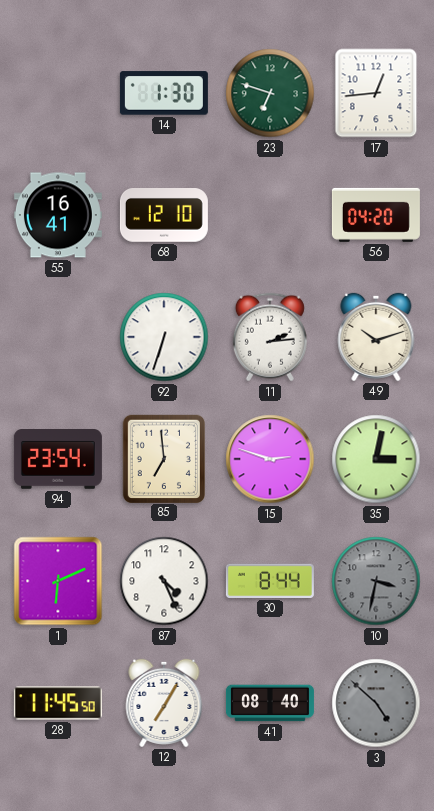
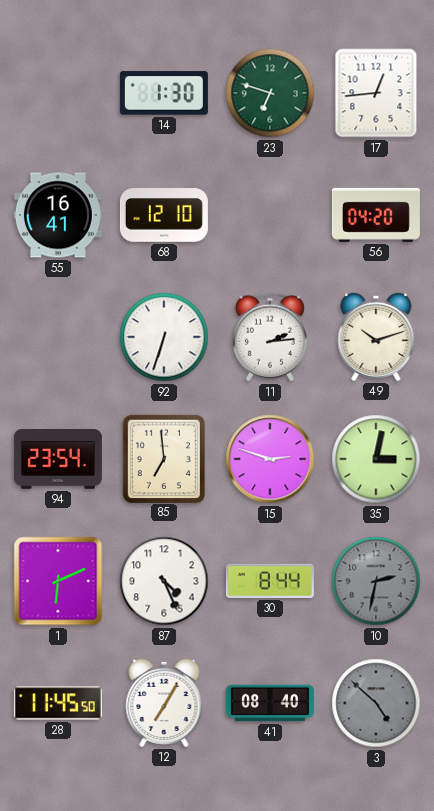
10: 3:32 -> 2:32
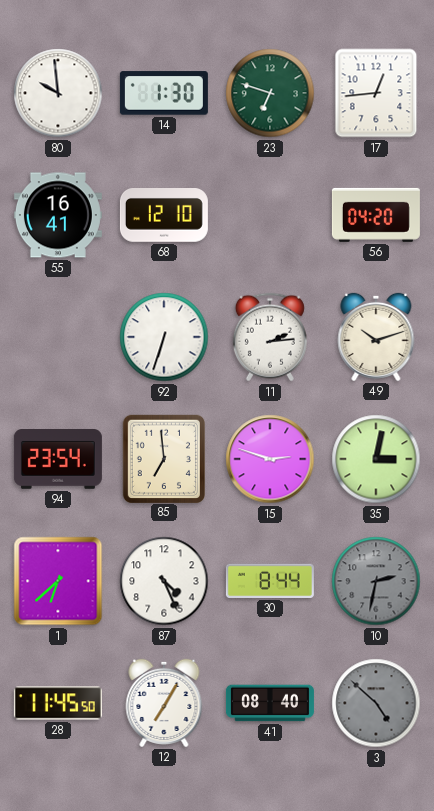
80: none -> 9:59
1: 6:11 -> 6:38
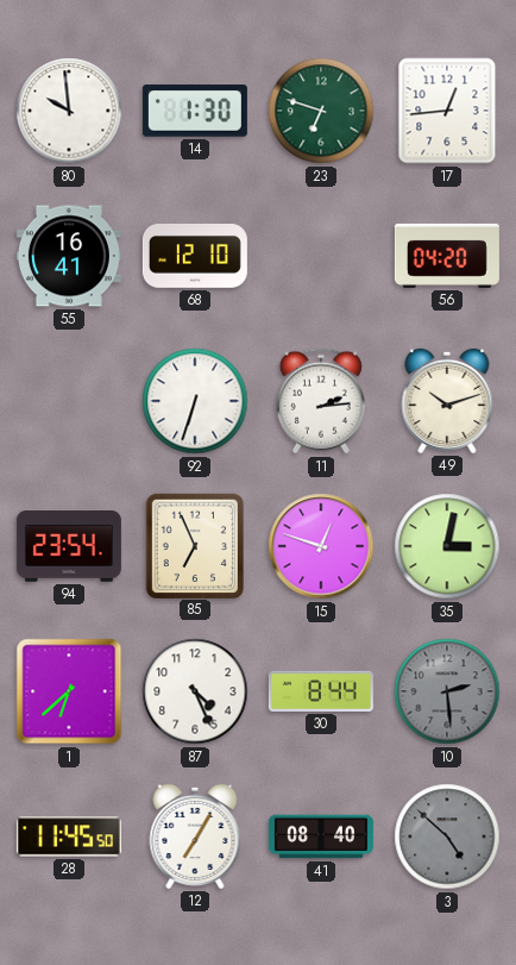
85: 6:59 -> 6:56
15: 2:48 -> 12:48
10: 2:32 -> 2:29
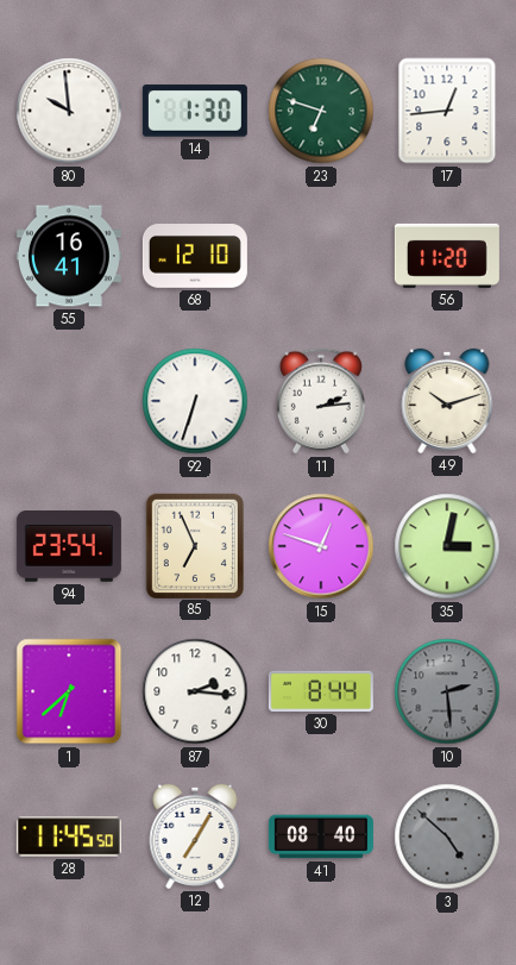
56: 04:20 -> 11:20
87: 4:26 -> 2:16
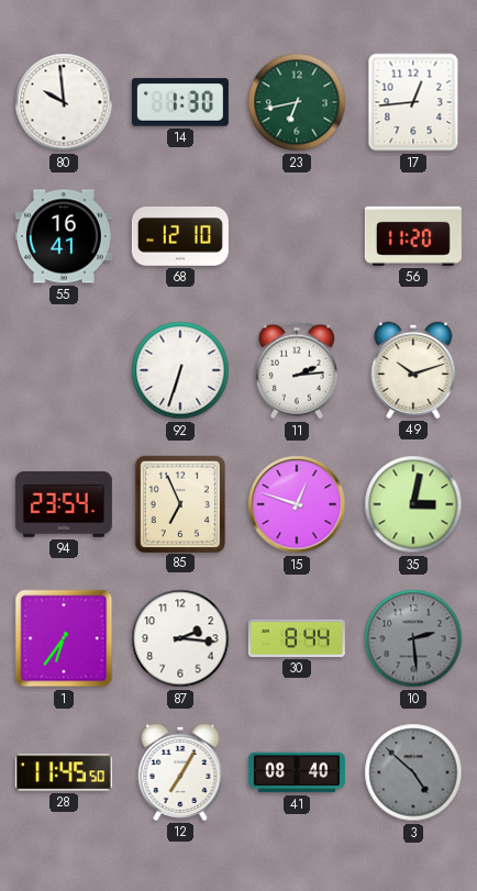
23: 6:48 -> 6:43
1: 6:38 -> 6:36
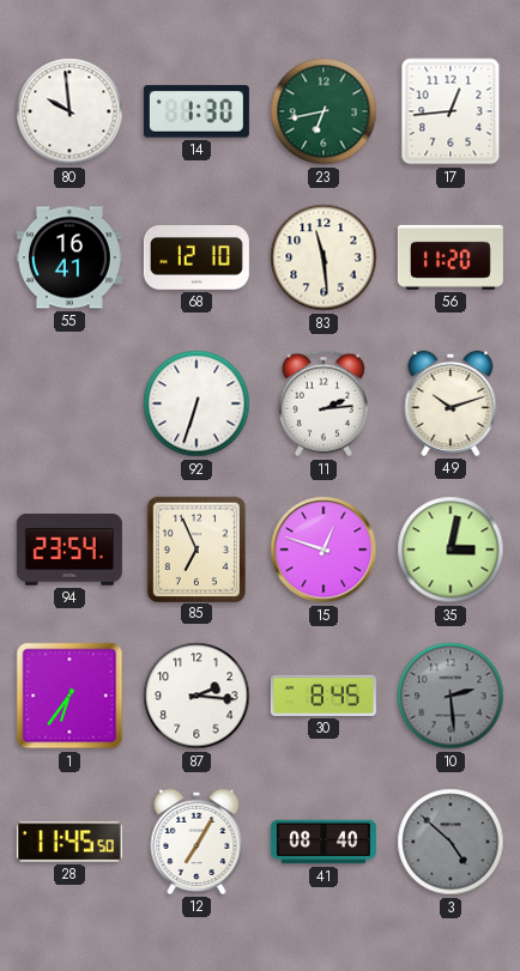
83: none -> 11:29
30: 8:44 -> 8:45
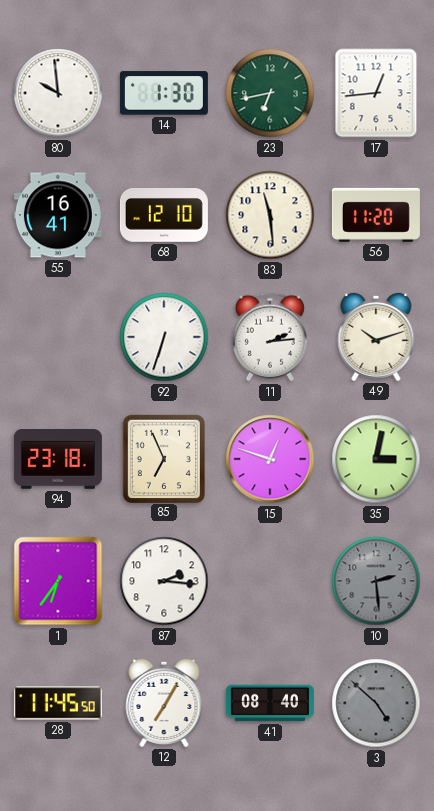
94: 23:54 -> 23:18
30: 8:45 -> none
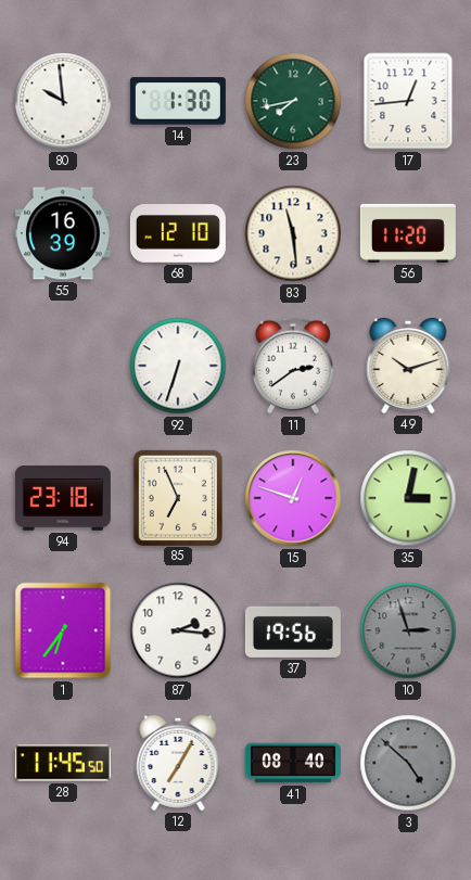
23: 6:43 -> 7:43
55: 16:41 -> 16:39
11: 2:14 -> 2:39
37: none -> 19:56
10: 2:29 -> 2:57
